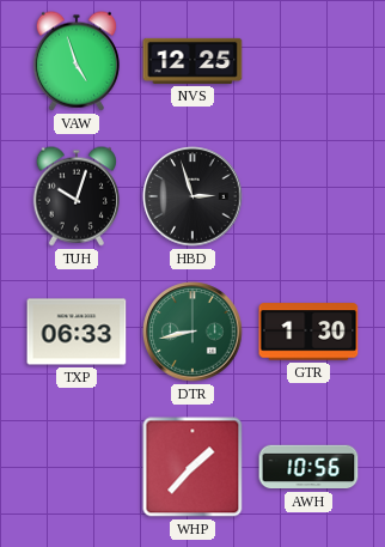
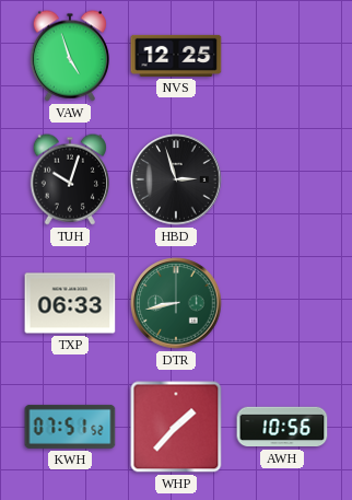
GTR: 1:30 -> none
KWH: none -> 07:51
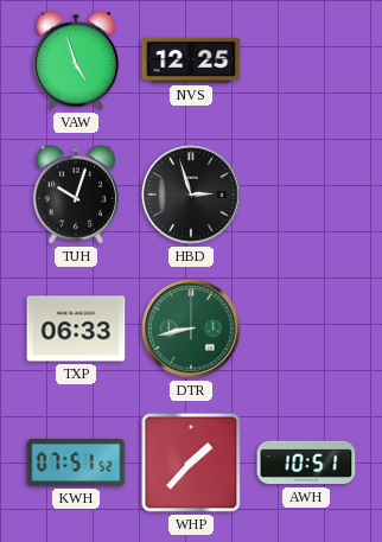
AWH: 10:56 -> 10:51
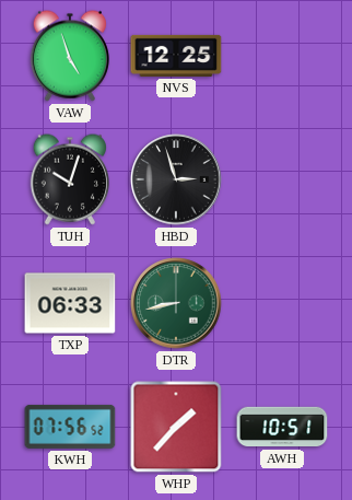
KWH: 07:51 -> 07:56
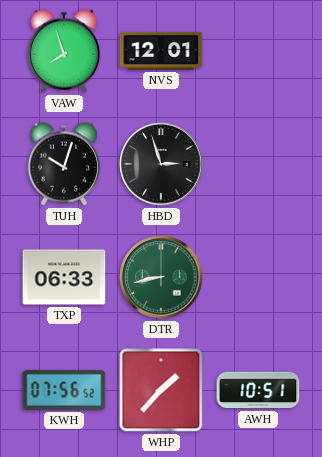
VAW: 4:57 -> 7:57
NVS: 12:25 -> 12:01
